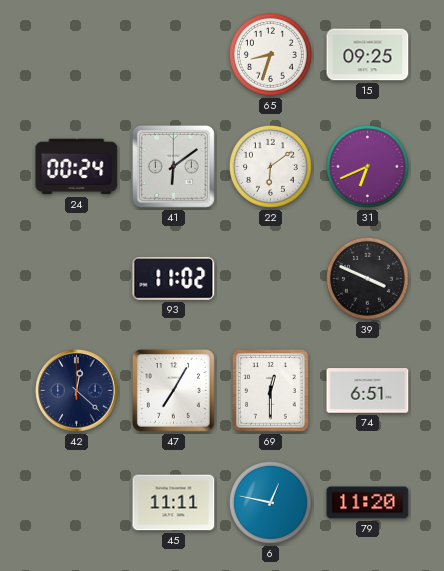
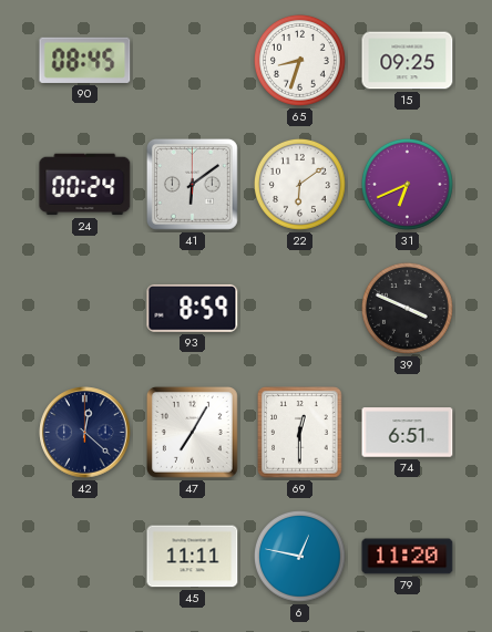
90: none -> 08:45
93: 11:02 -> 8:59
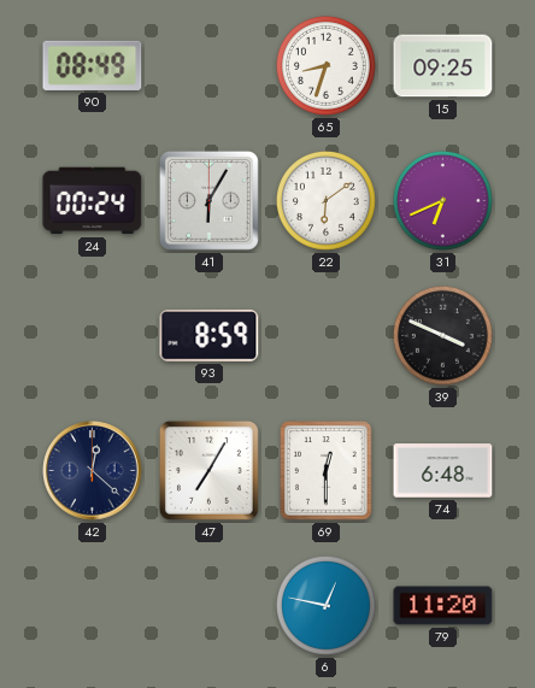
90: 08:45 -> 08:49
41: 6:09 -> 6:05
74: 6:51 -> 6:48
45: 11:11 -> none
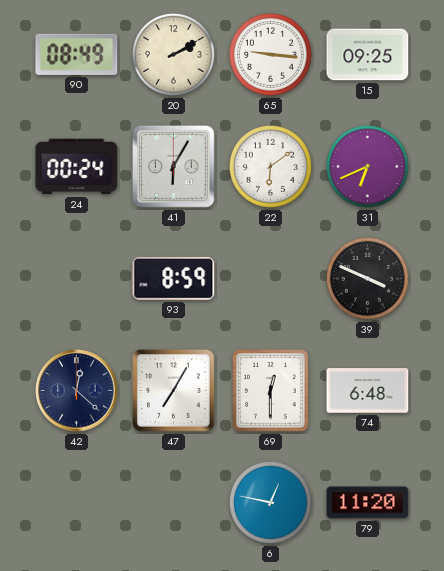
20: none -> 2:10
65: 8:33 -> 9:16
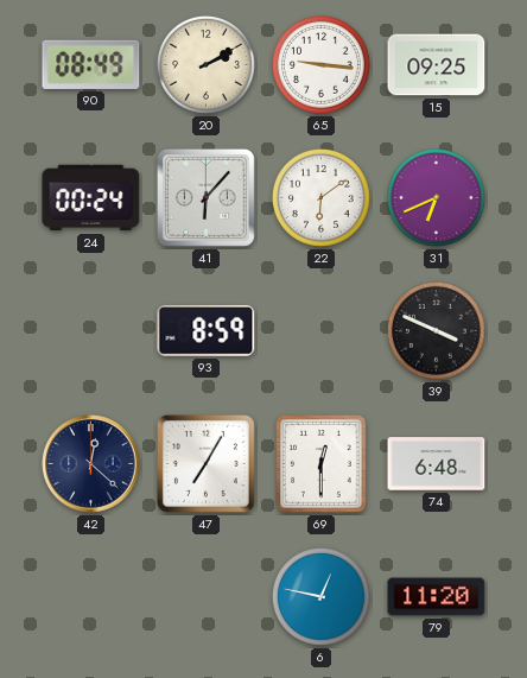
41: 6:05 -> 6:07
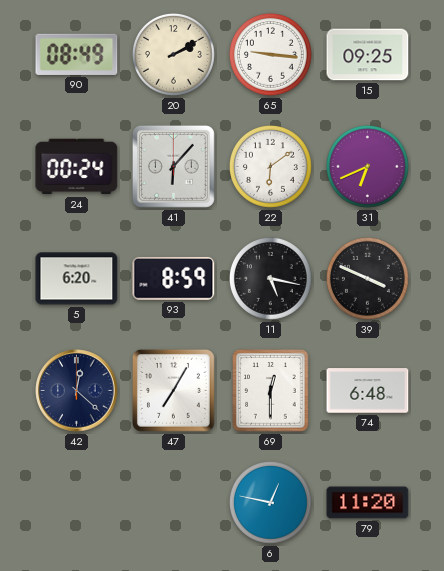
5: none -> 6:20
11: none -> 5:17
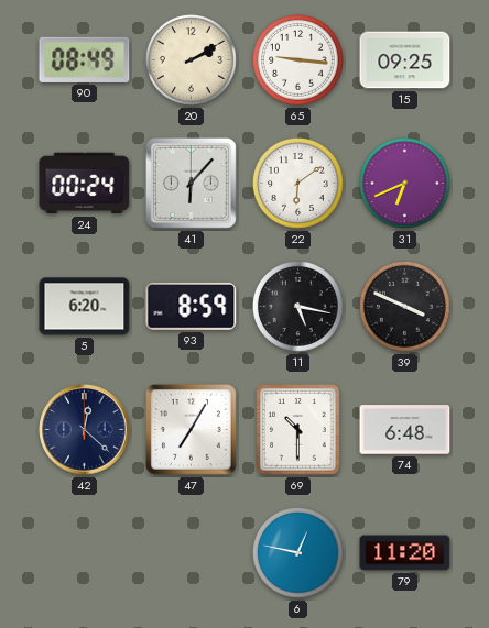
69: 12:30 -> 10:30
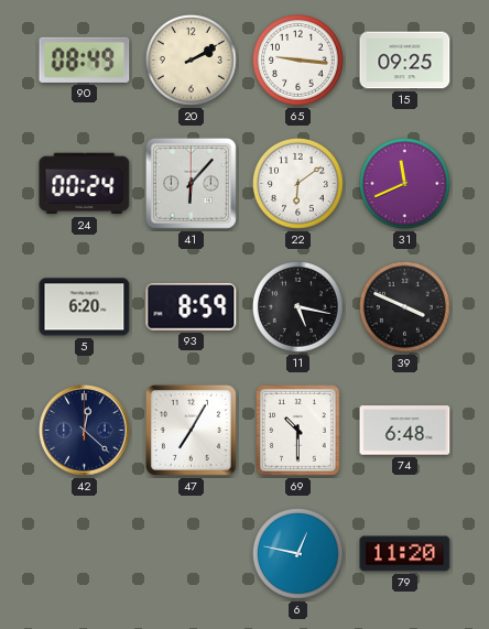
31: 6:41 -> 11:41
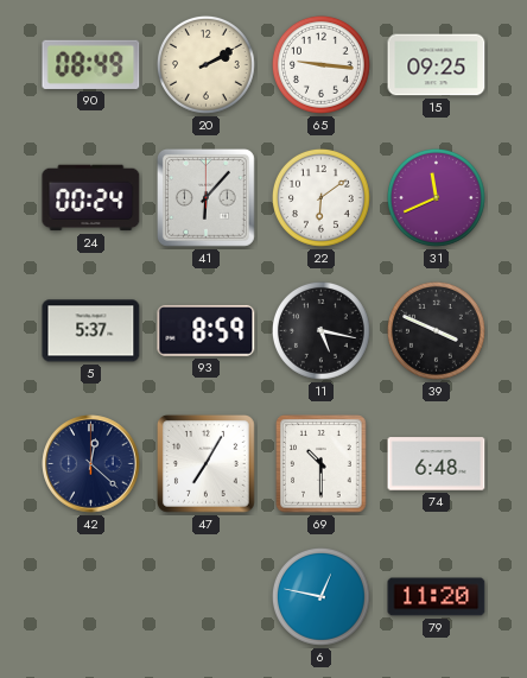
5: 6:20 -> 5:37
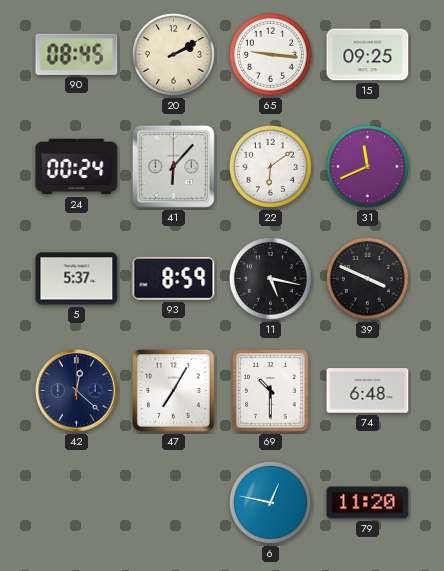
90: 08:49 -> 08:45
